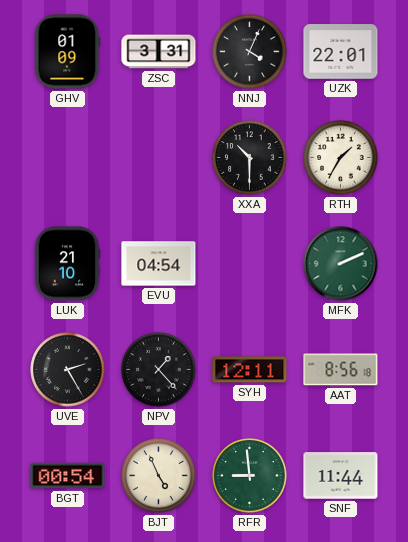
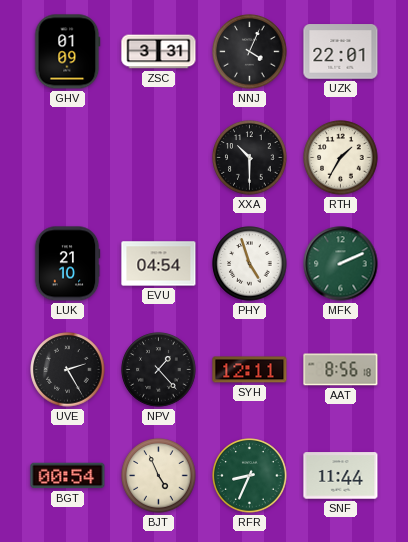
PHY: none -> 4:57
RFR: 8:59 -> 8:34
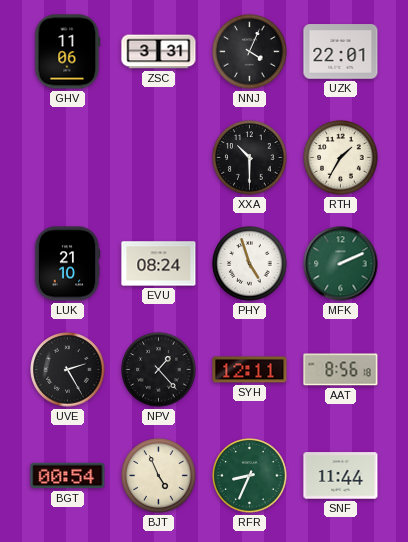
GHV: 01:09 -> 11:06
EVU: 04:54 -> 08:24
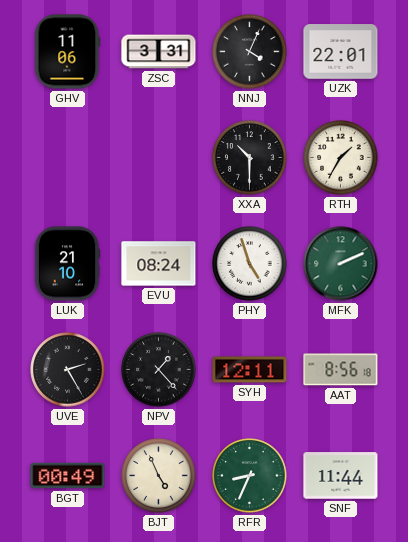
BGT: 00:54 -> 00:49
